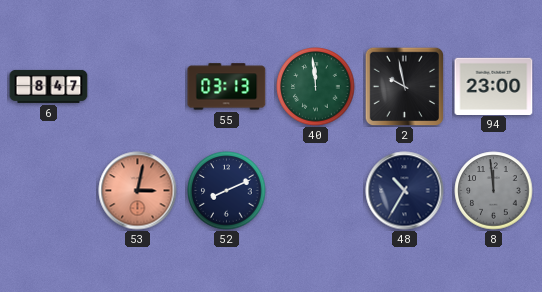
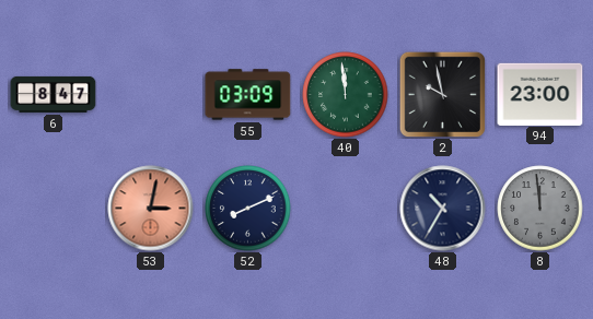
55: 03:13 -> 03:09
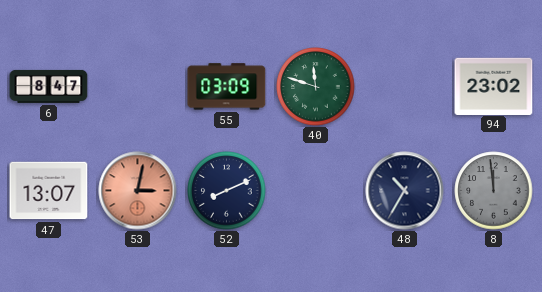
40: 11:59 -> 11:48
2: 9:58 -> none
94: 23:00 -> 23:02
47: none -> 13:07
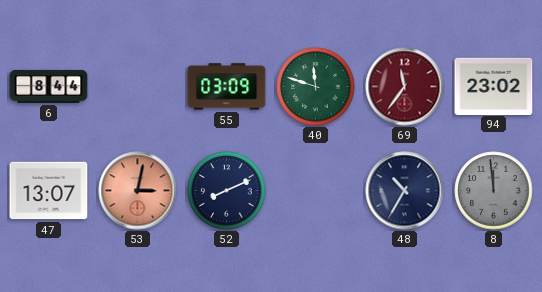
6: 8:47 -> 8:44
69: none -> 11:36
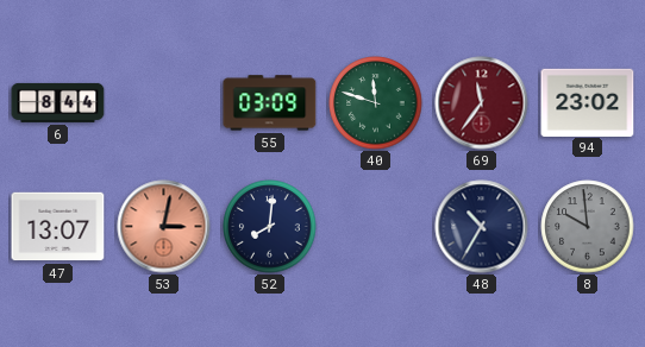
52: 8:11 -> 8:01
8: 11:59 -> 9:59
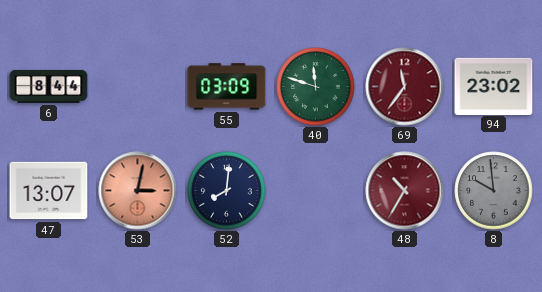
48 dial: navy -> burgundy
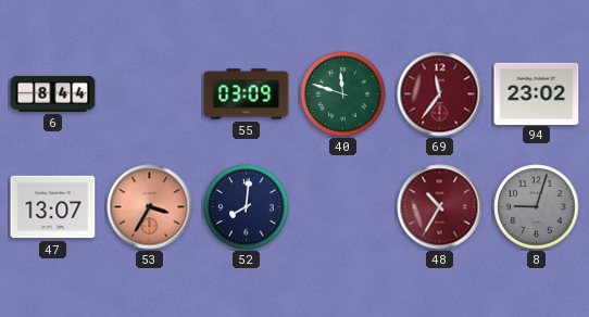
53: 3:02 -> 3:35
8: 9:59 -> 9:03
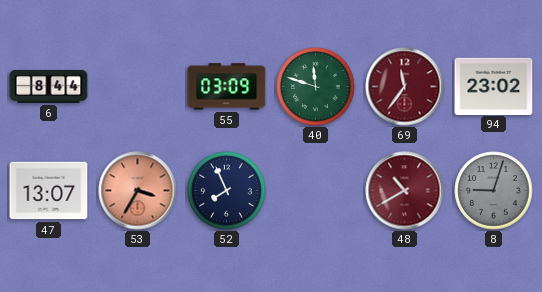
52: 8:01 -> 7:56
48: 10:35 -> 10:40
